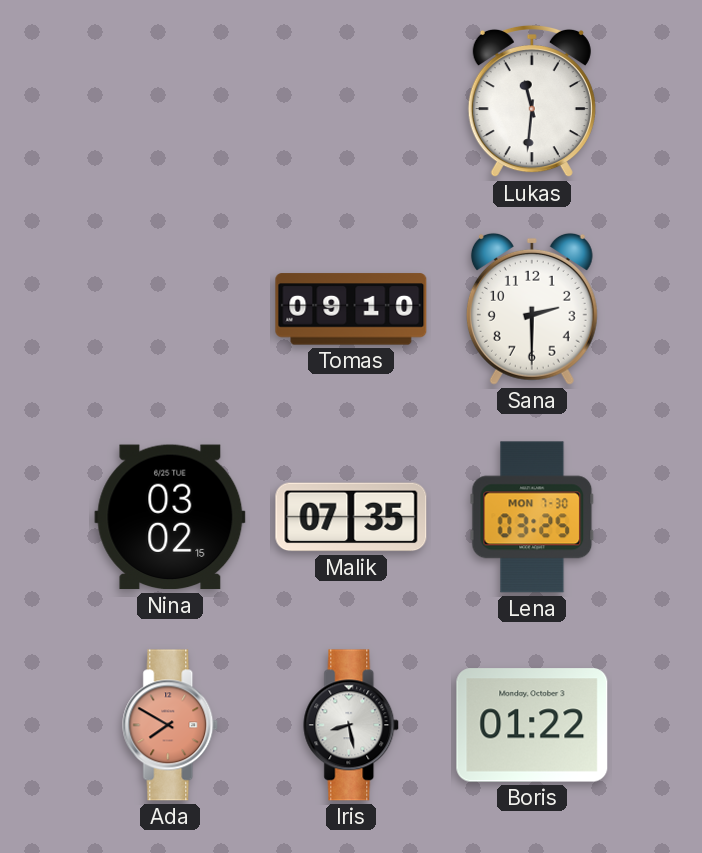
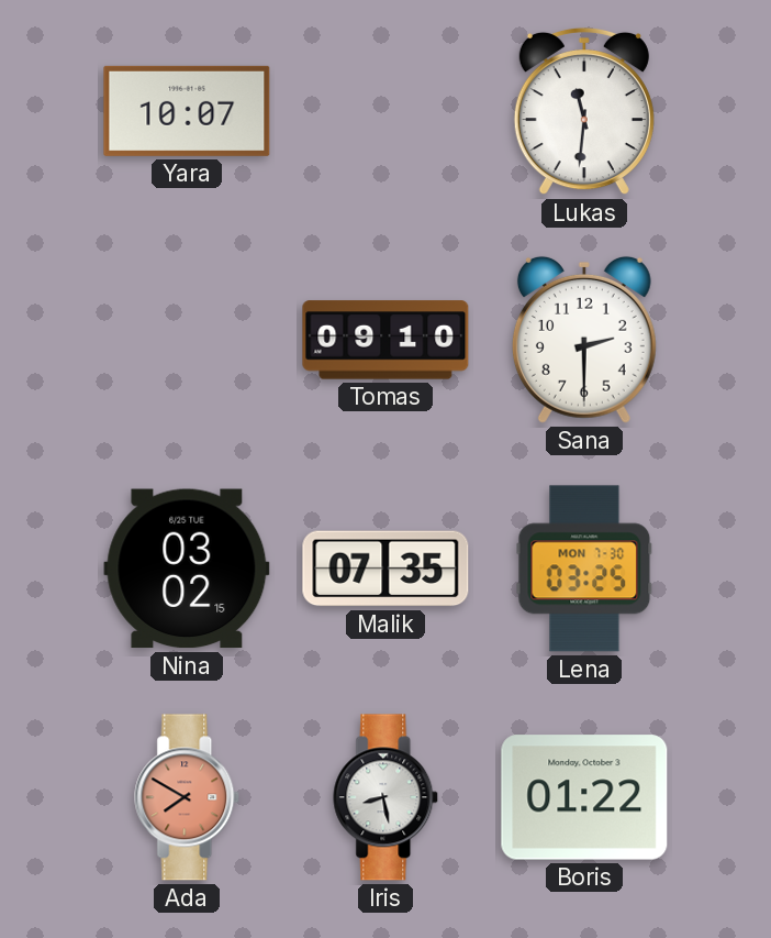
Yara: none -> 10:07
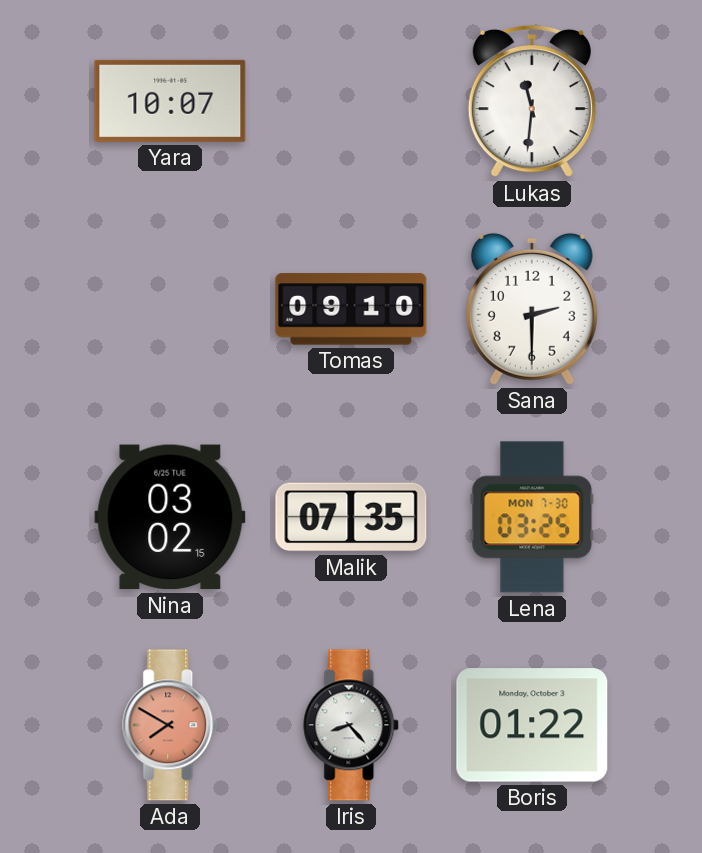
Iris: 8:28 -> 8:23
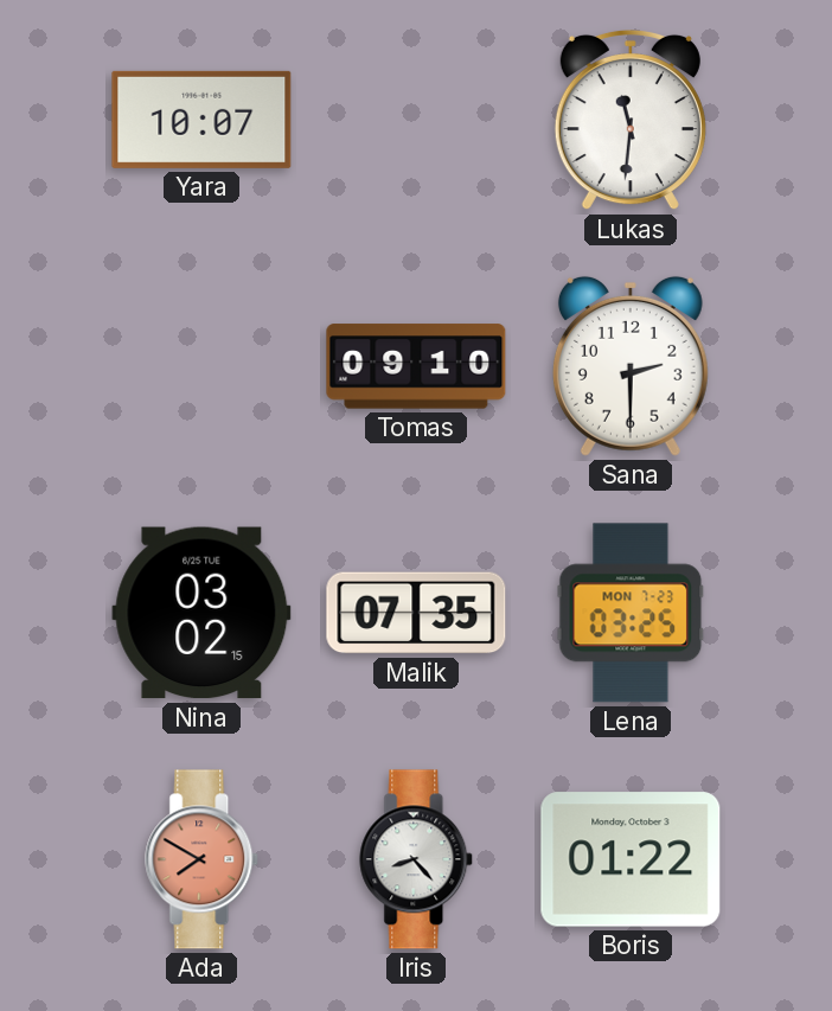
Lena date: MON 7-30 -> MON 7-23
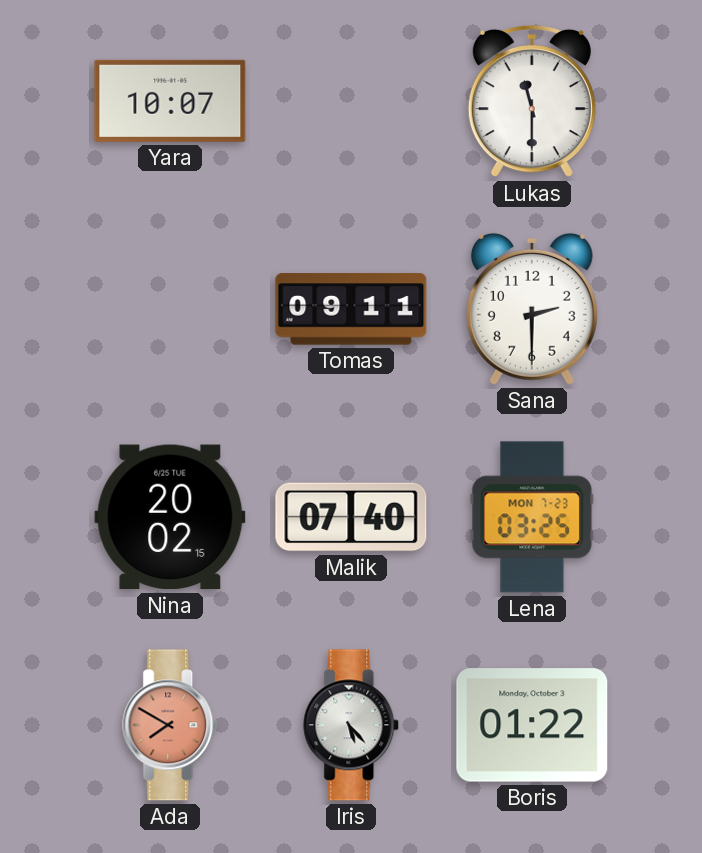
Lukas: 11:31 -> 11:30
Tomas: 09:10 -> 09:11
Nina: 03:02 -> 20:02
Malik: 07:35 -> 07:40
Iris: 8:23 -> 5:23
